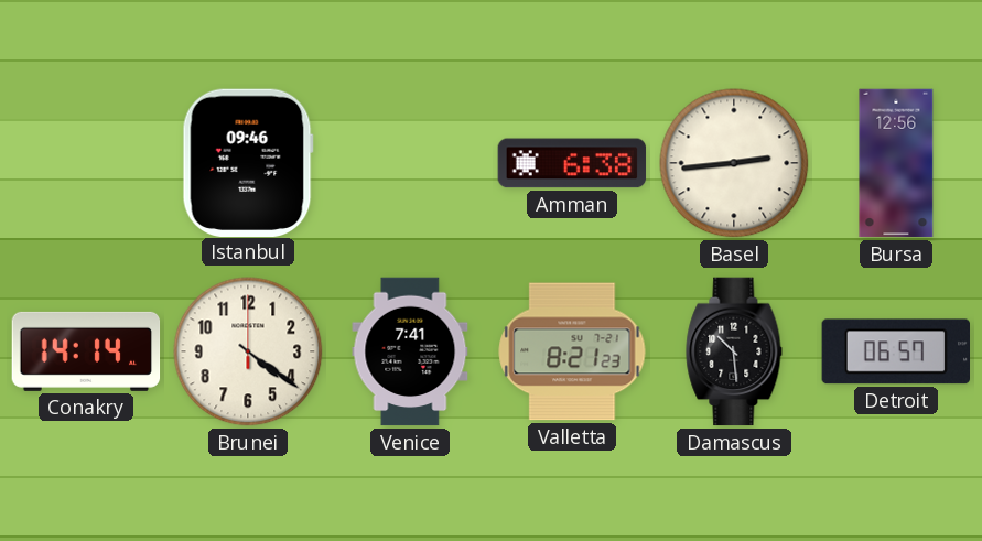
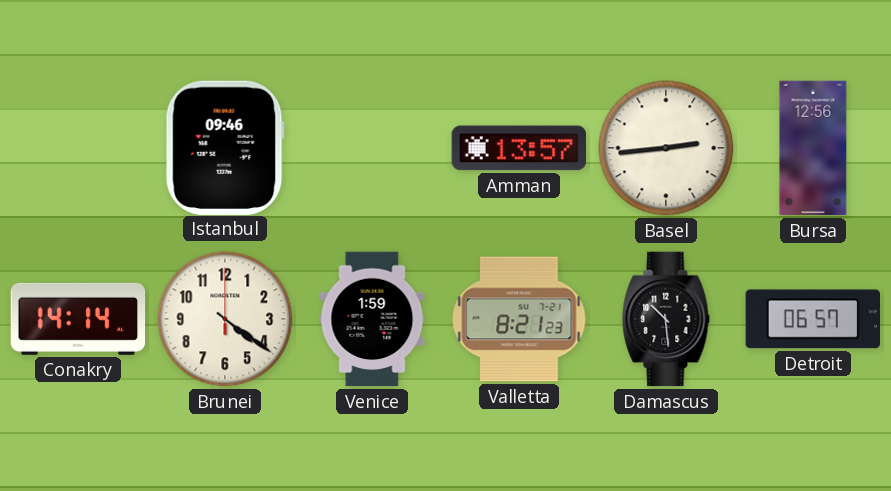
Amman: 6:38 -> 13:57
Venice: 7:41 -> 1:59
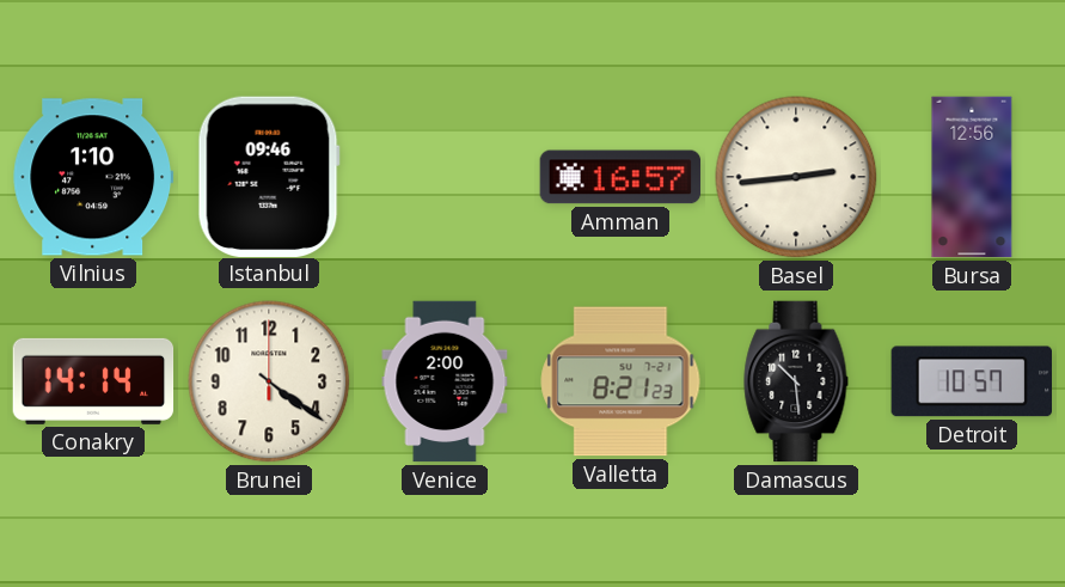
Vilnius: none -> 1:10
Amman: 13:57 -> 16:57
Venice: 1:59 -> 2:00
Detroit: 06:57 -> 10:57
